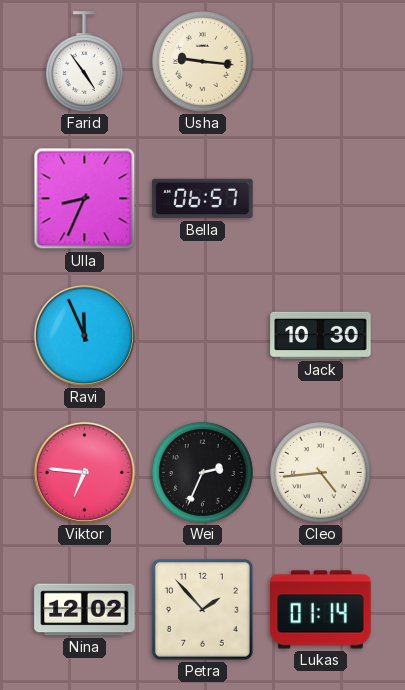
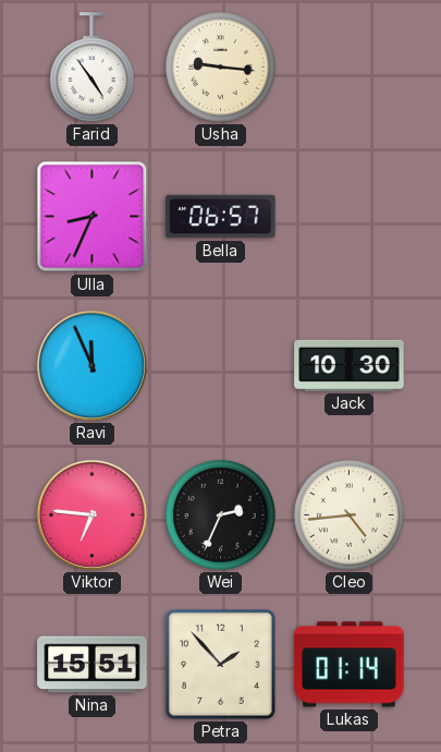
Nina: 12:02 -> 15:51
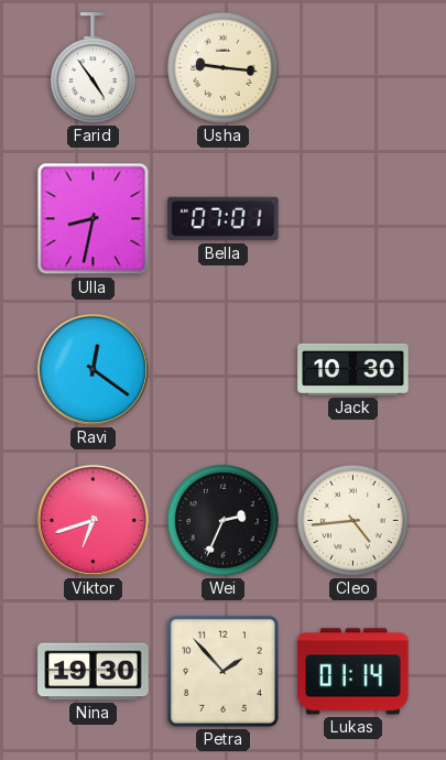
Ulla: 8:34 -> 8:32
Bella: 06:57 -> 07:01
Ravi: 11:56 -> 12:21
Viktor: 6:46 -> 6:42
Nina: 15:51 -> 19:30
